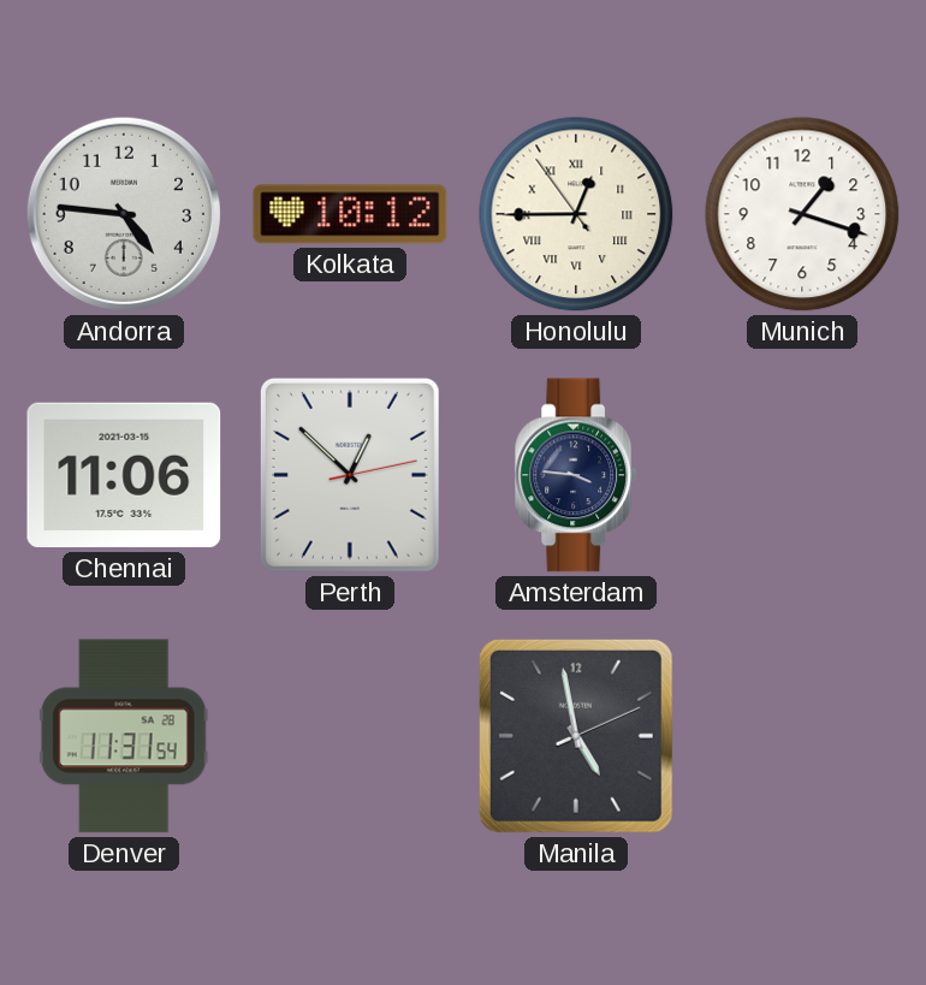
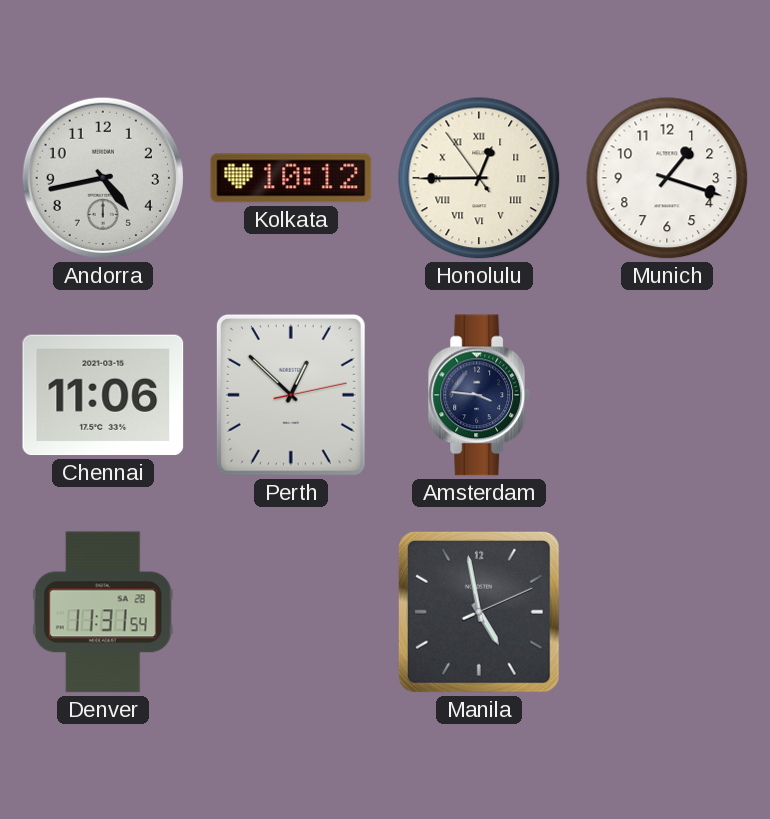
Andorra: 4:46 -> 4:43
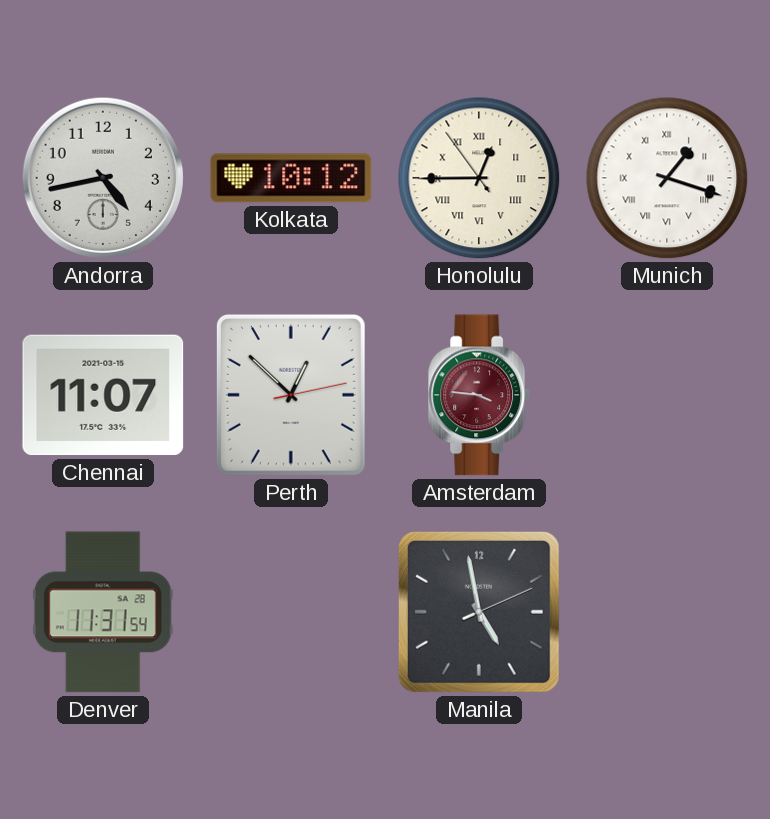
Munich numerals: Arabic -> Roman
Chennai: 11:06 -> 11:07
Amsterdam dial: navy -> burgundy
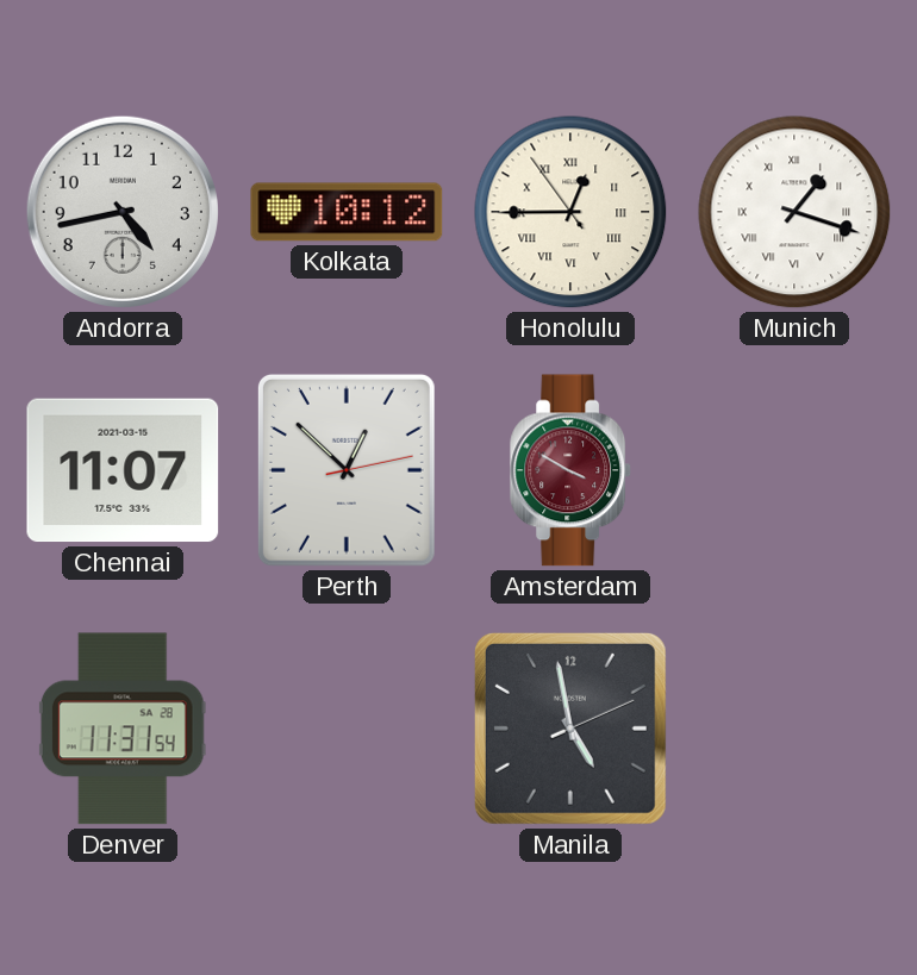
Amsterdam: 3:46 -> 3:50
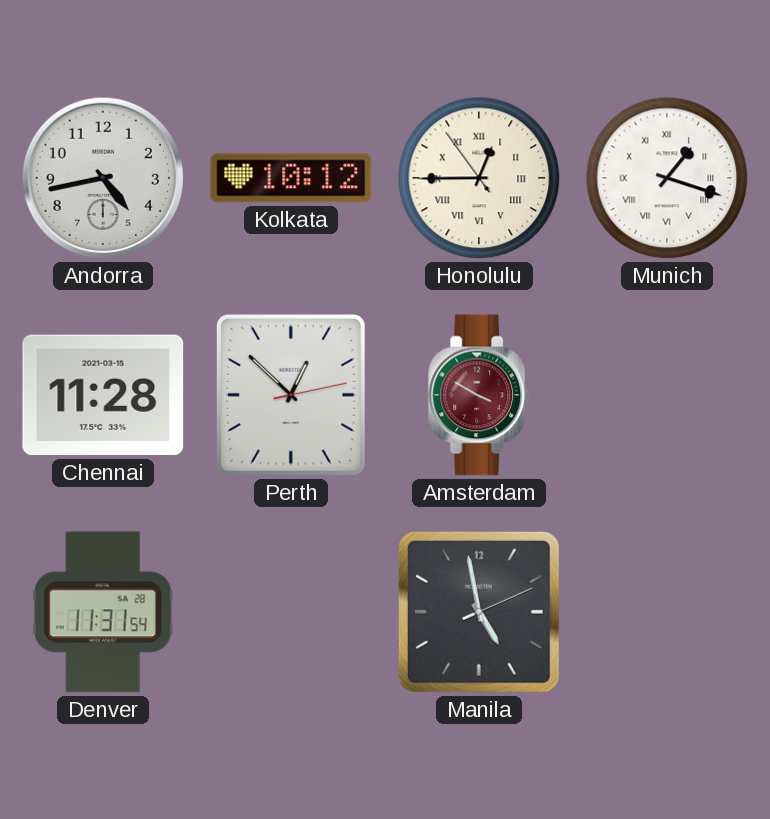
Chennai: 11:07 -> 11:28
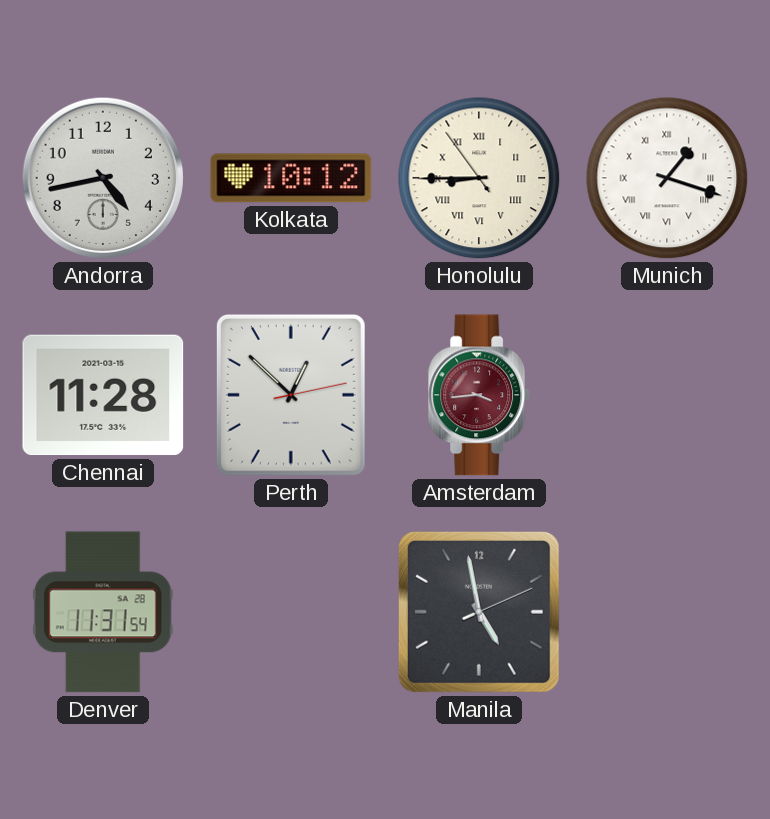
Honolulu: 12:44 -> 8:44
Amsterdam: 3:50 -> 3:44
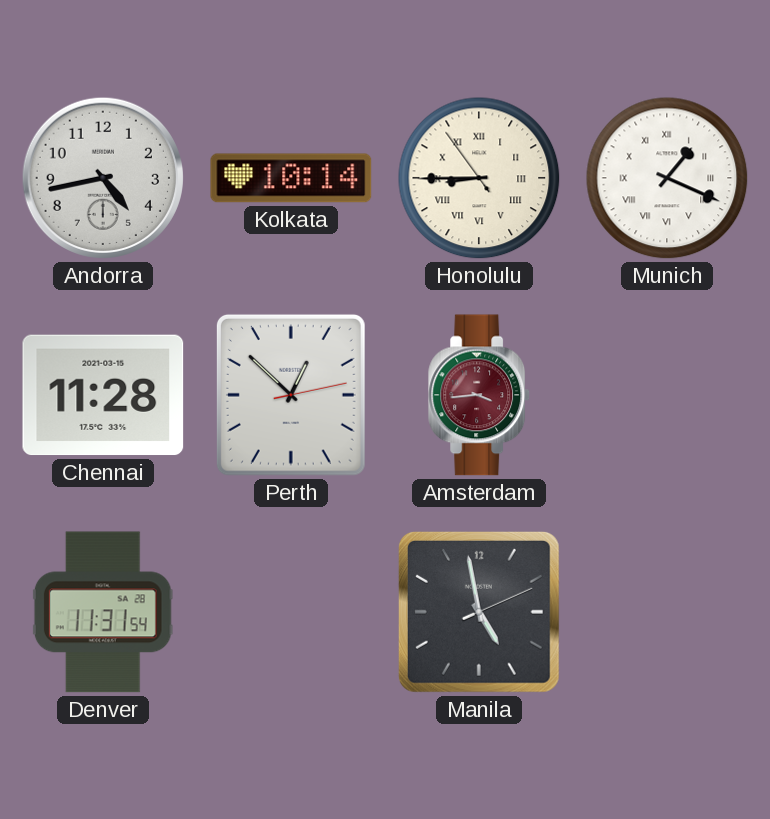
Kolkata: 10:12 -> 10:14
Munich: 1:18 -> 1:19
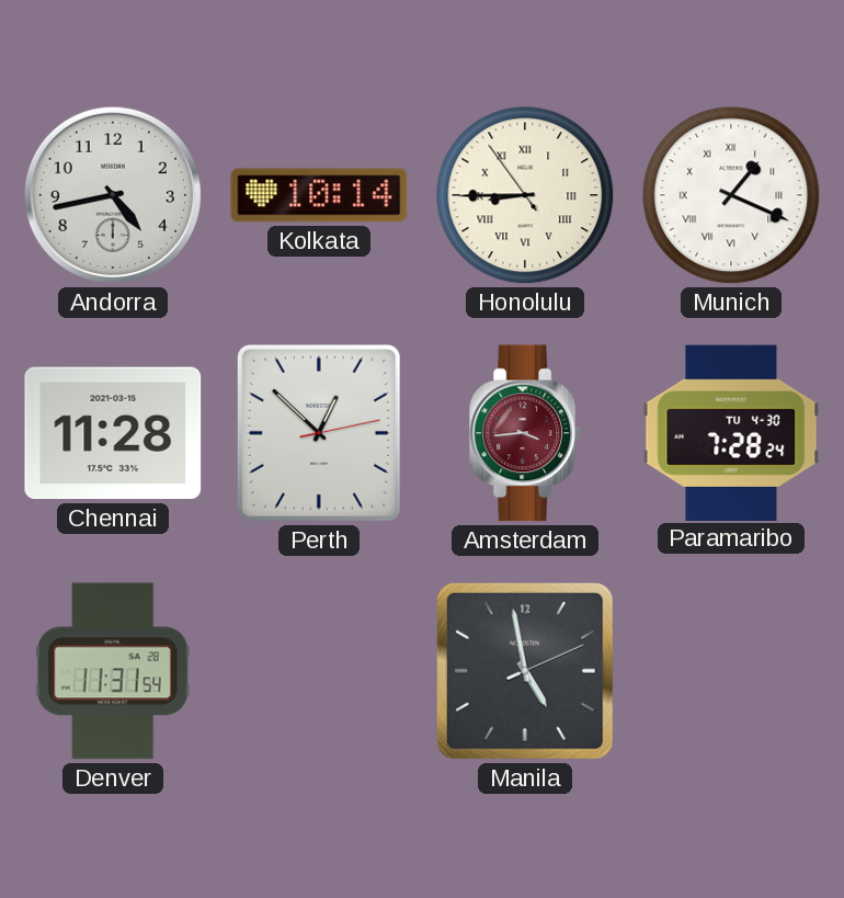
Paramaribo: none -> 7:28
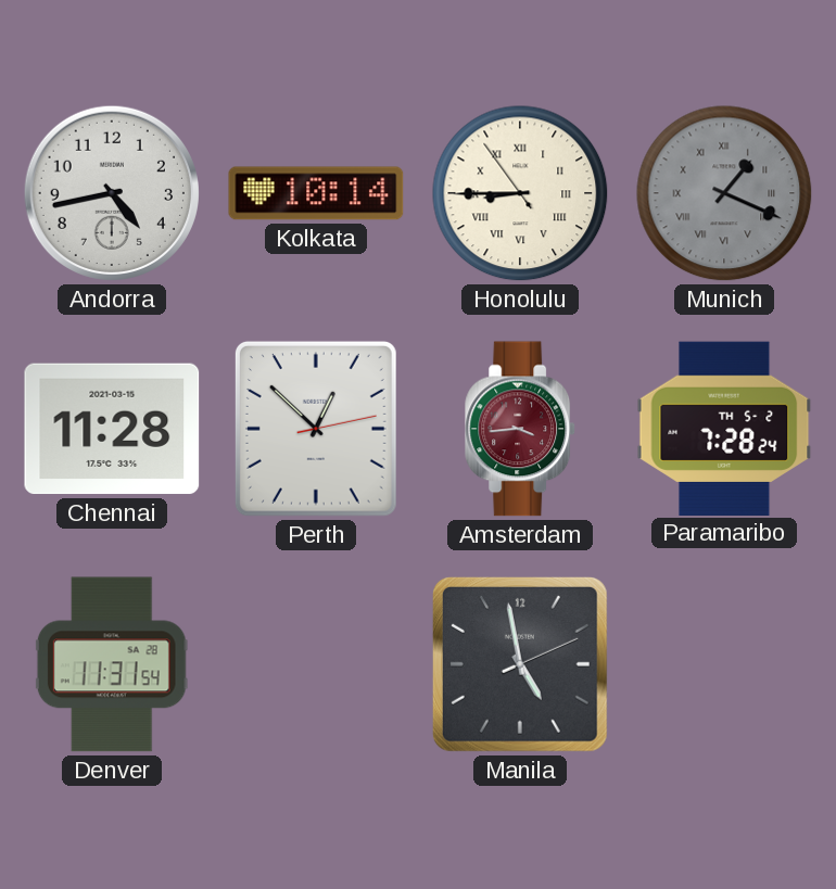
Munich dial: white -> grey
Paramaribo date: TU 4-30 -> TH 5-2
